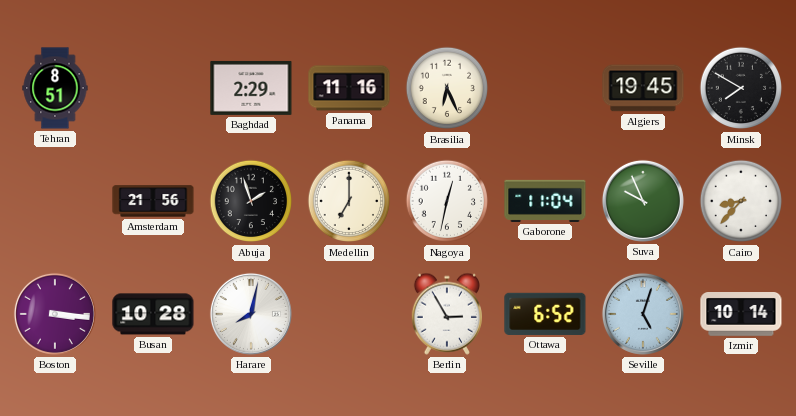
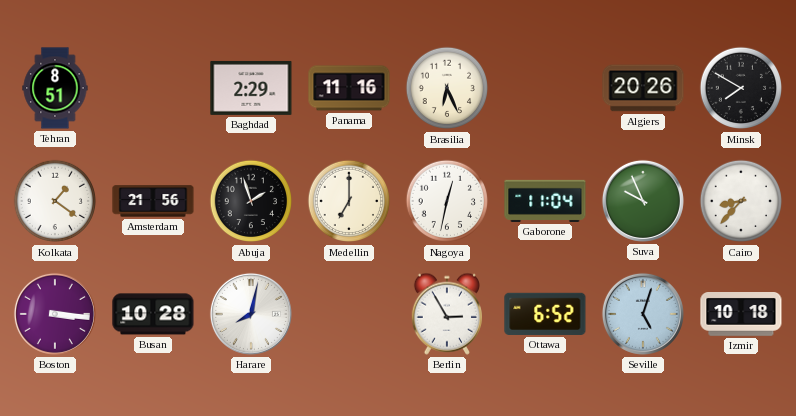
Algiers: 19:45 -> 20:26
Kolkata: none -> 1:21
Izmir: 10:14 -> 10:18
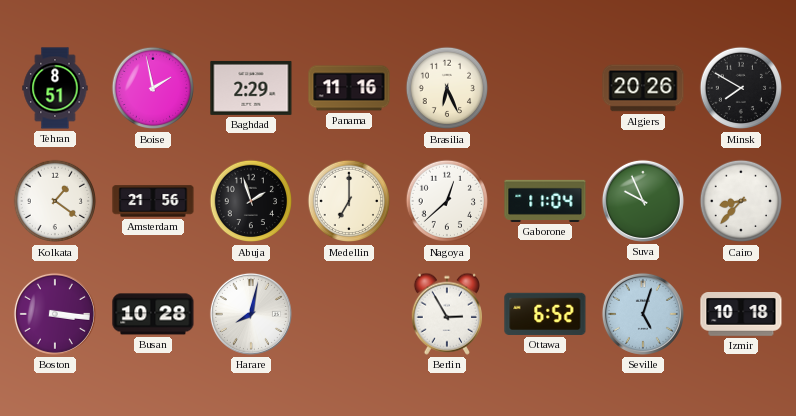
Boise: none -> 1:58
Nagoya: 12:32 -> 12:38
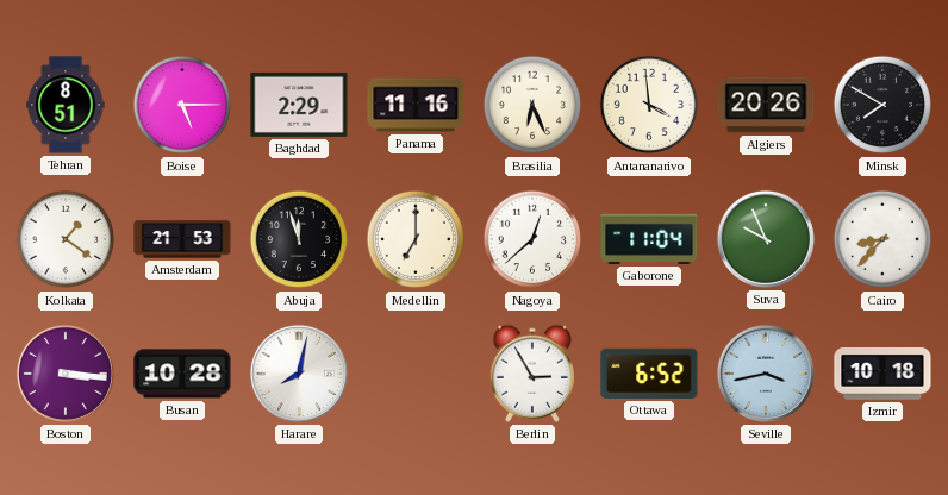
Boise: 1:58 -> 5:15
Antananarivo: none -> 3:59
Amsterdam: 21:56 -> 21:53
Abuja: 1:57 -> 11:57
Seville: 5:03 -> 3:43
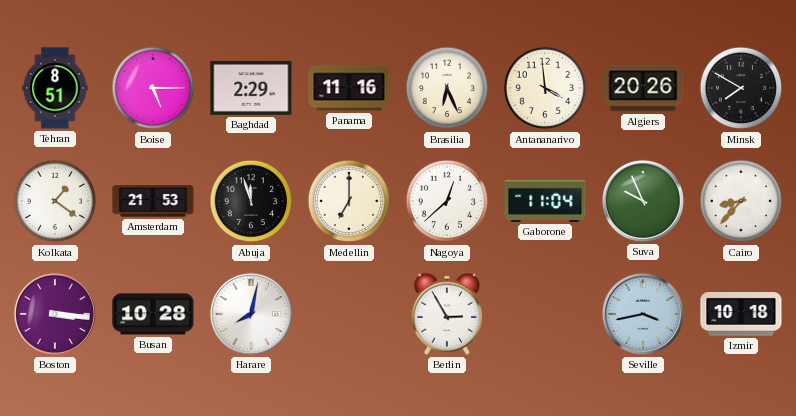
Ottawa: 6:52 -> none
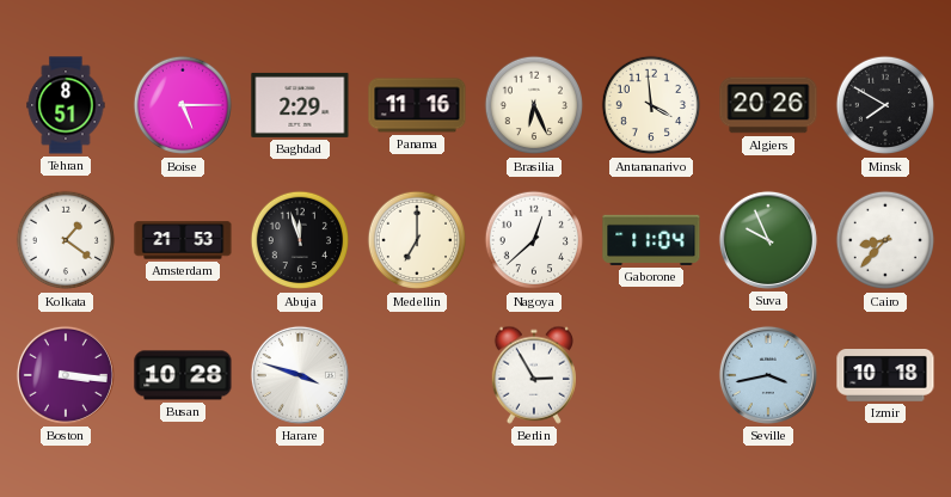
Harare: 8:02 -> 3:48
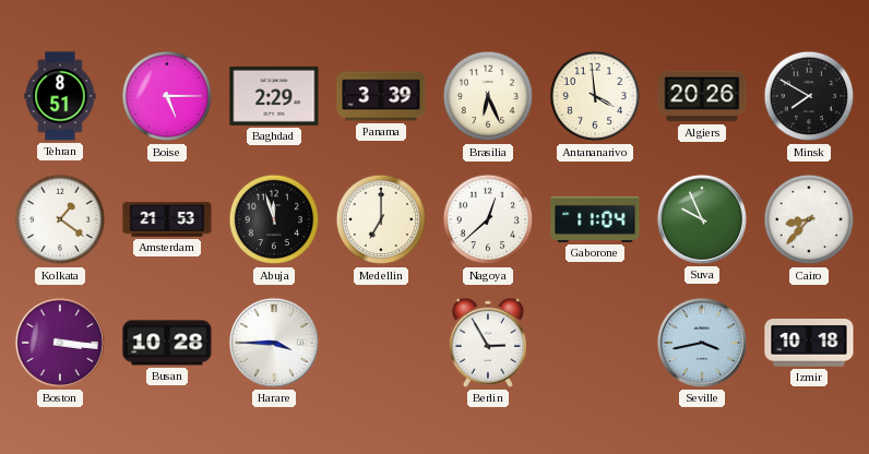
Panama: 11:16 -> 3:39
Harare: 3:48 -> 3:45
